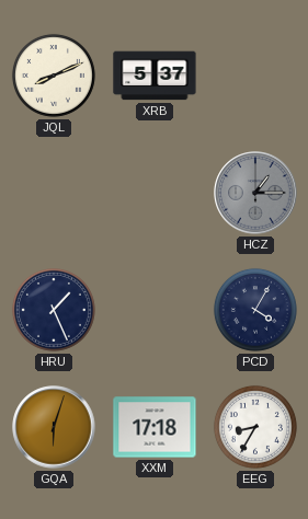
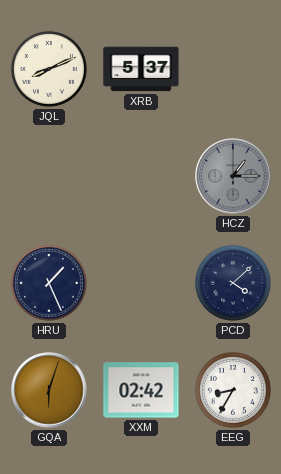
PCD: 4:05 -> 4:08
XXM: 17:18 -> 02:42
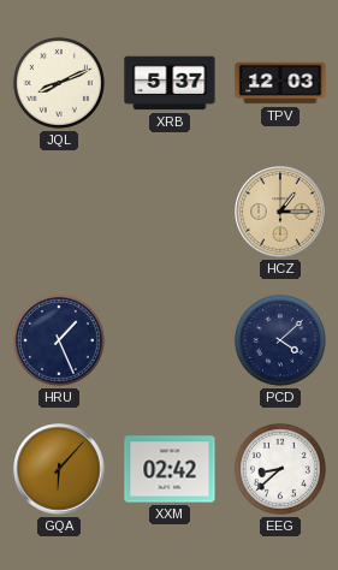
TPV: none -> 12:03
HCZ dial: grey -> champagne
GQA: 6:03 -> 6:07
EEG: 8:35 -> 8:38
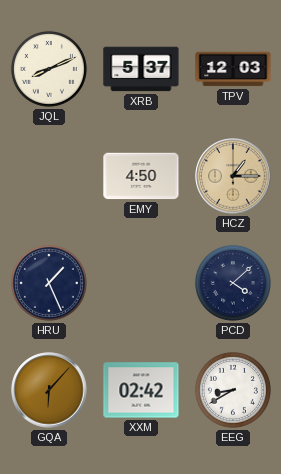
EMY: none -> 4:50
EEG: 8:38 -> 8:40
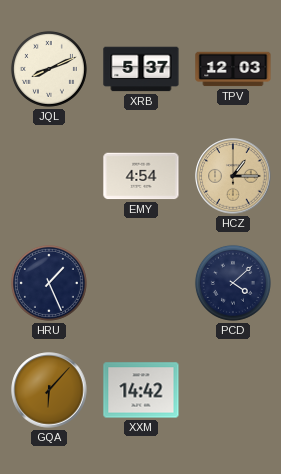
EMY: 4:50 -> 4:54
XXM: 02:42 -> 14:42
EEG: 8:40 -> none
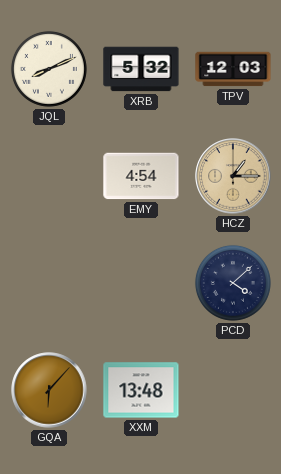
XRB: 5:37 -> 5:32
HRU: 1:26 -> none
XXM: 14:42 -> 13:48
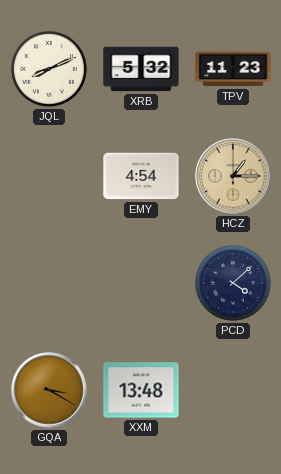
TPV: 12:03 -> 11:23
GQA: 6:07 -> 3:20
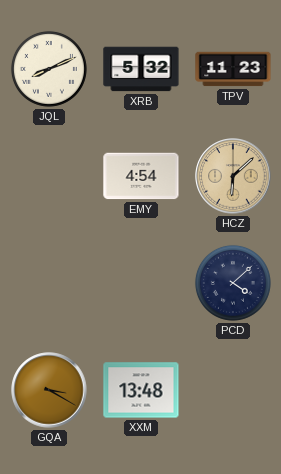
HCZ: 1:15 -> 6:08
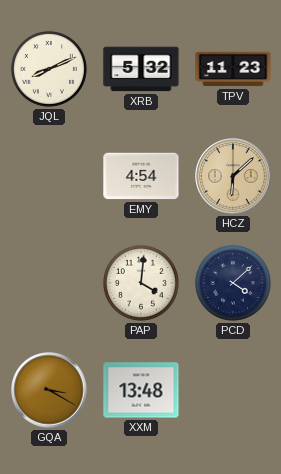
PAP: none -> 4:01
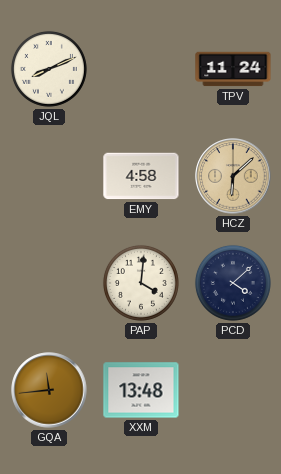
XRB: 5:32 -> none
TPV: 11:23 -> 11:24
EMY: 4:54 -> 4:58
GQA: 3:20 -> 11:44
